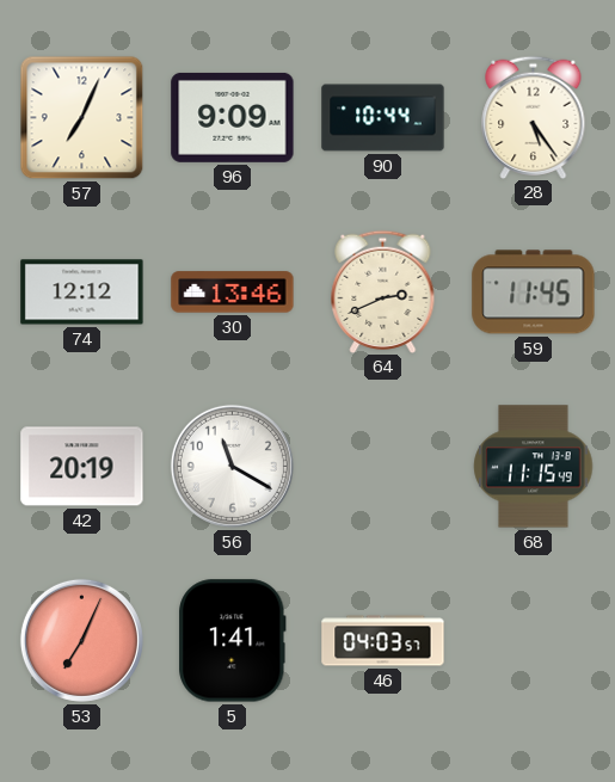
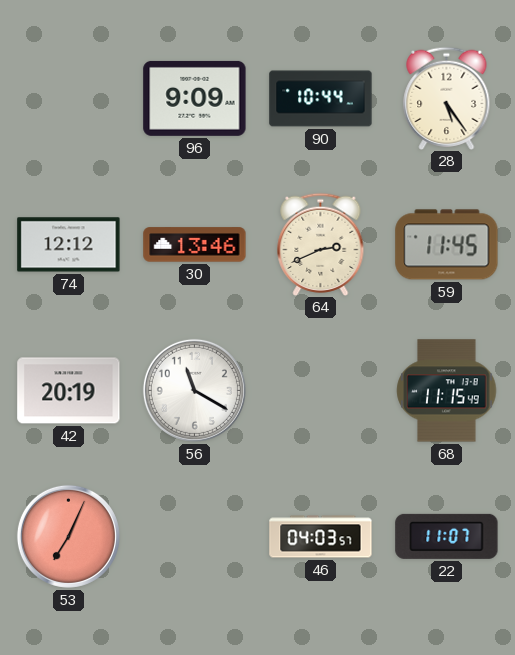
57: 7:04 -> none
5: 1:41 -> none
22: none -> 11:07
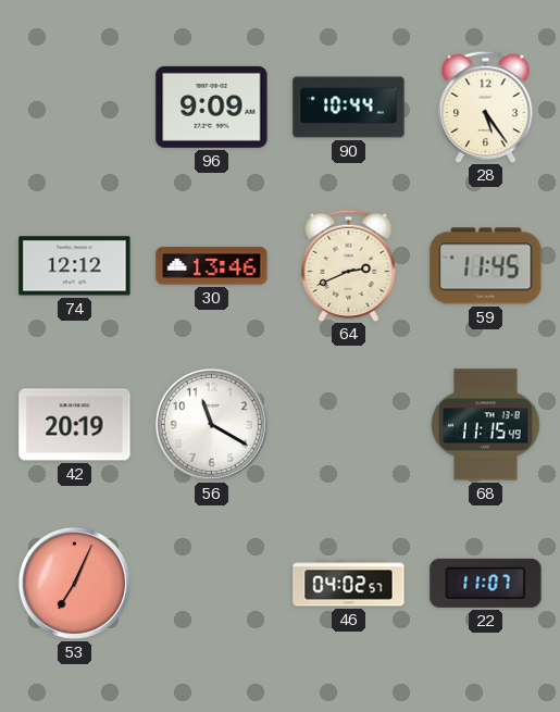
46: 04:03 -> 04:02
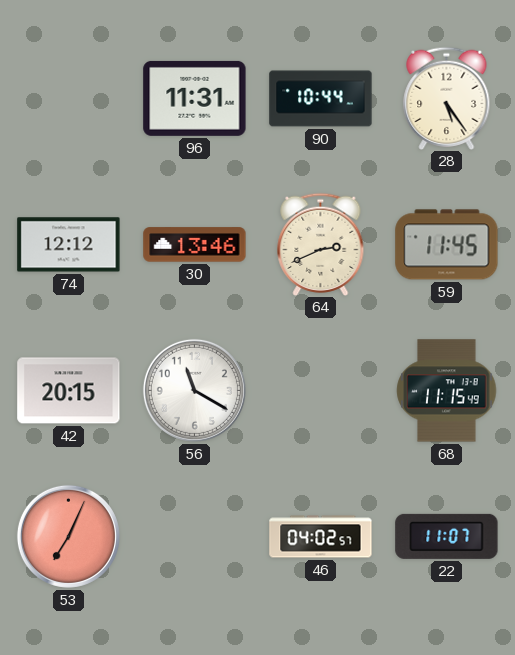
96: 9:09 -> 11:31
42: 20:19 -> 20:15
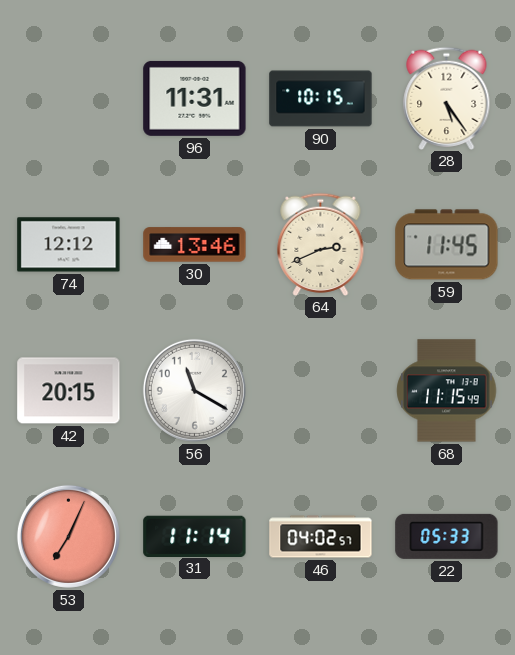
90: 10:44 -> 10:15
31: none -> 11:14
22: 11:07 -> 05:33
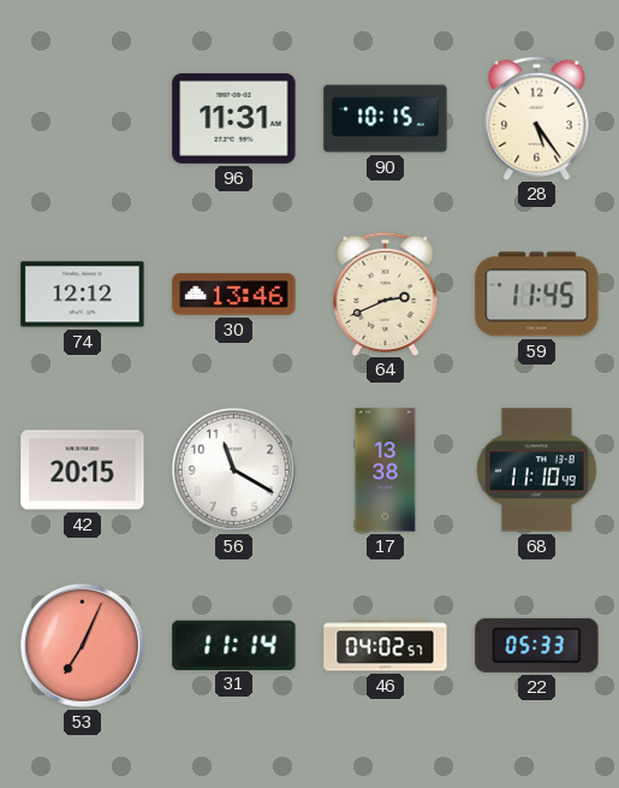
17: none -> 13:38
68: 11:15 -> 11:10
